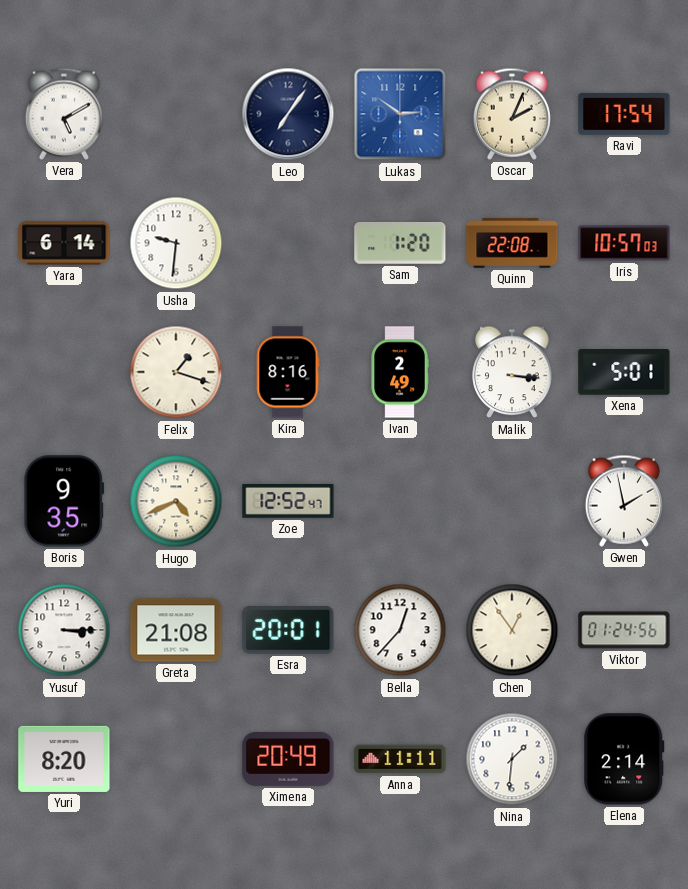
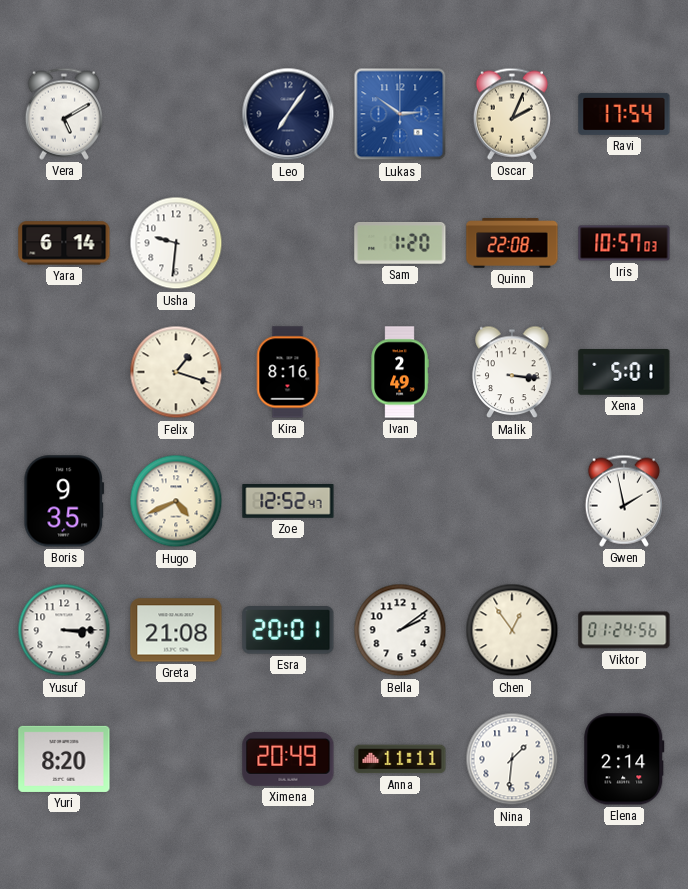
Bella: 12:37 -> 2:09
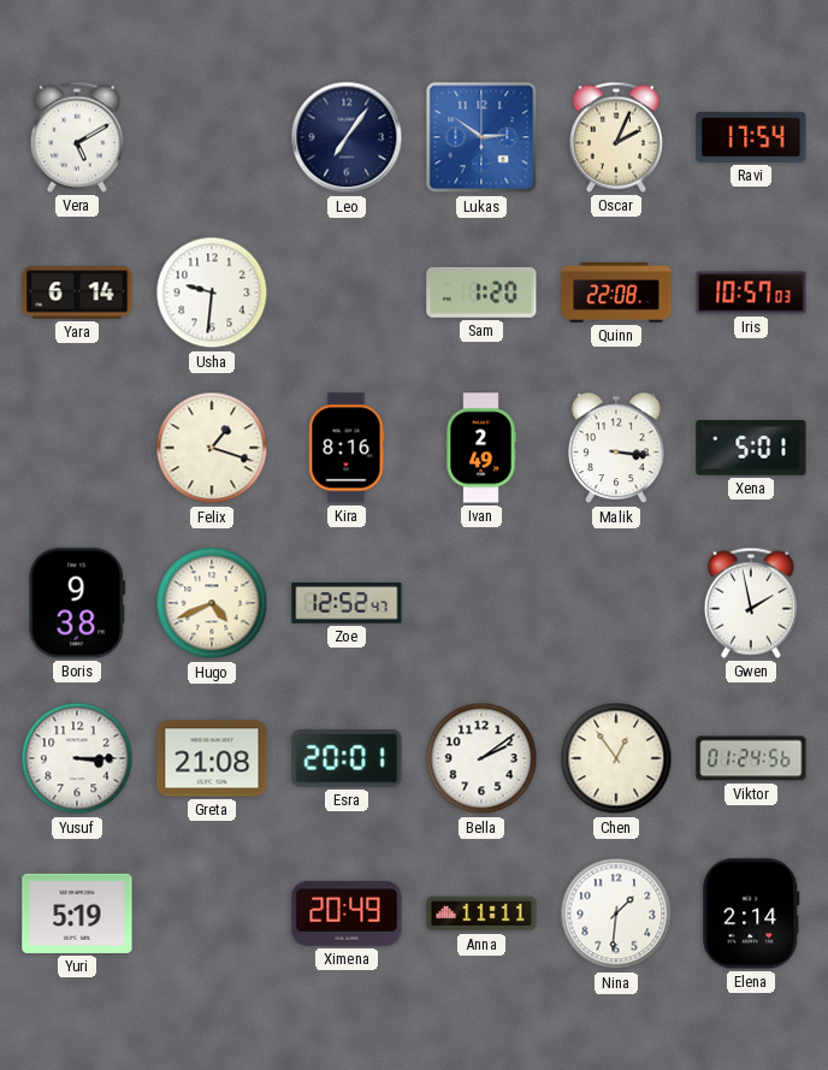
Boris: 9:35 -> 9:38
Yuri: 8:20 -> 5:19
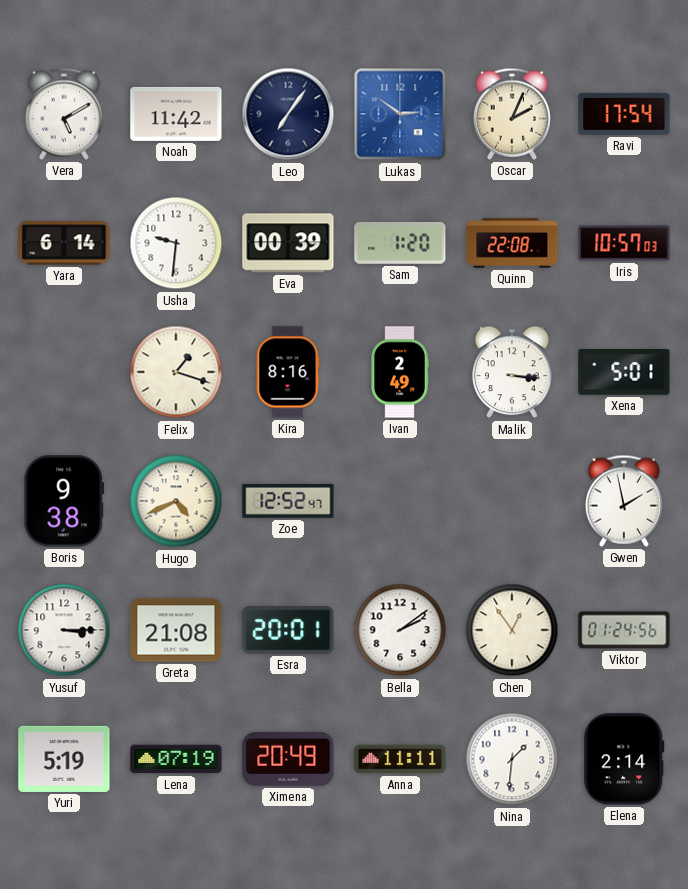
Noah: none -> 11:42
Eva: none -> 00:39
Lena: none -> 07:19
